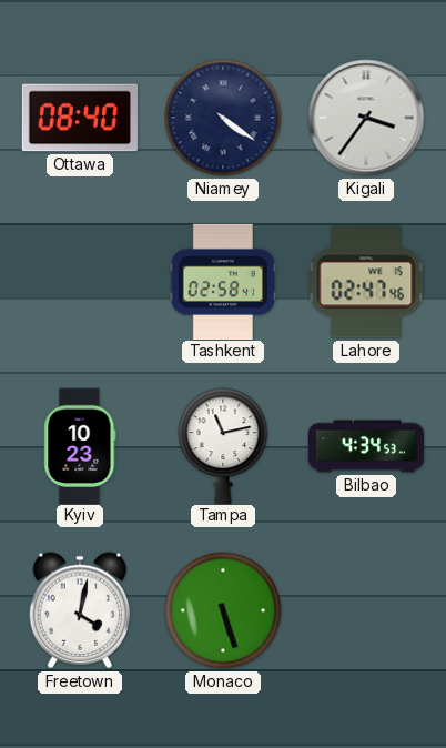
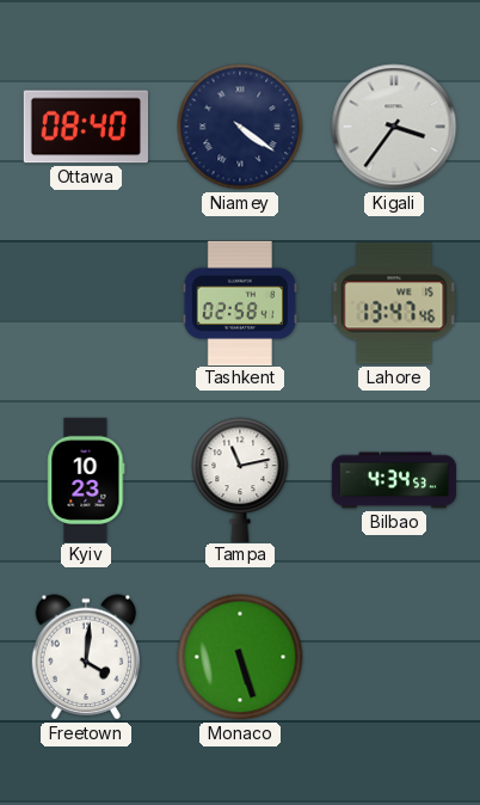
Lahore: 02:47 -> 13:47
Freetown: 4:02 -> 4:01
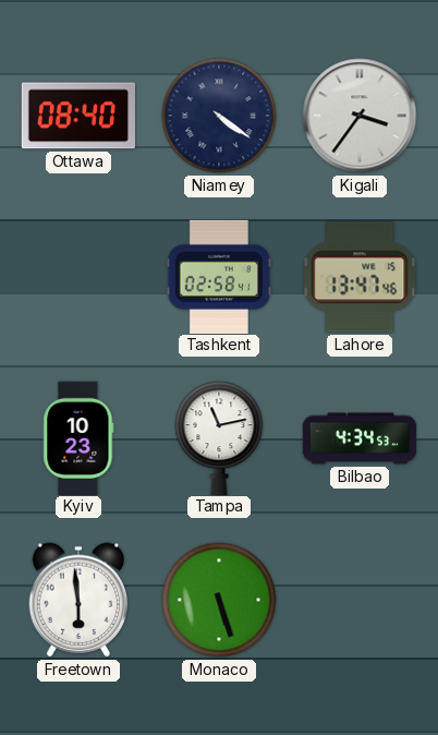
Freetown: 4:01 -> 5:59
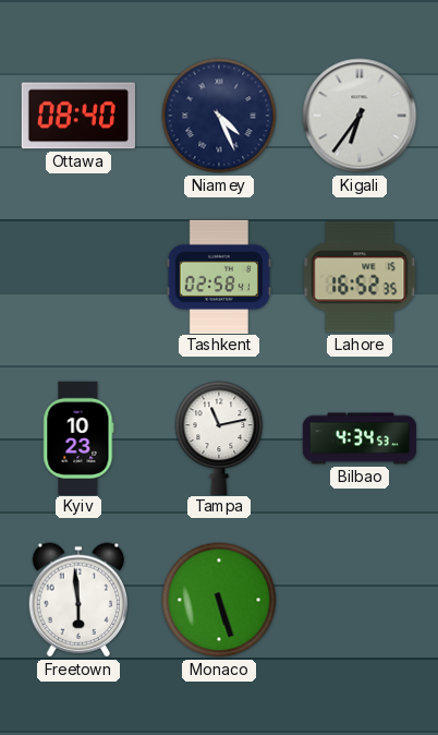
Niamey: 4:21 -> 4:26
Kigali: 3:36 -> 6:36
Lahore: 13:47 -> 16:52
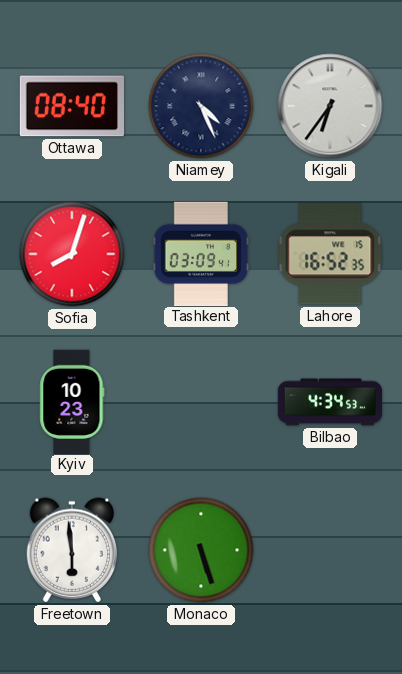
Sofia: none -> 8:03
Tashkent: 02:58 -> 03:09
Tampa: 11:13 -> none
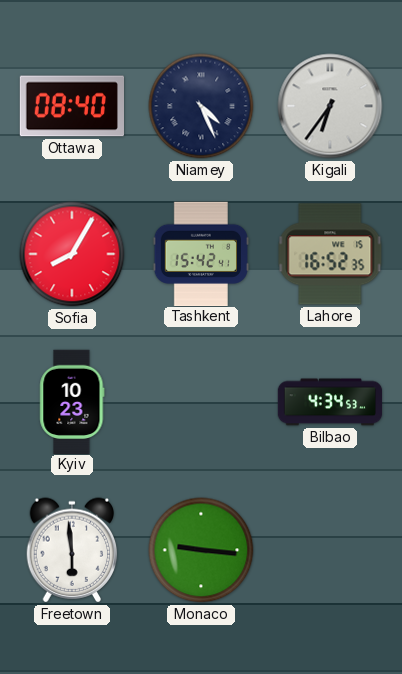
Sofia: 8:03 -> 8:05
Tashkent: 03:09 -> 15:42
Monaco: 5:27 -> 9:16
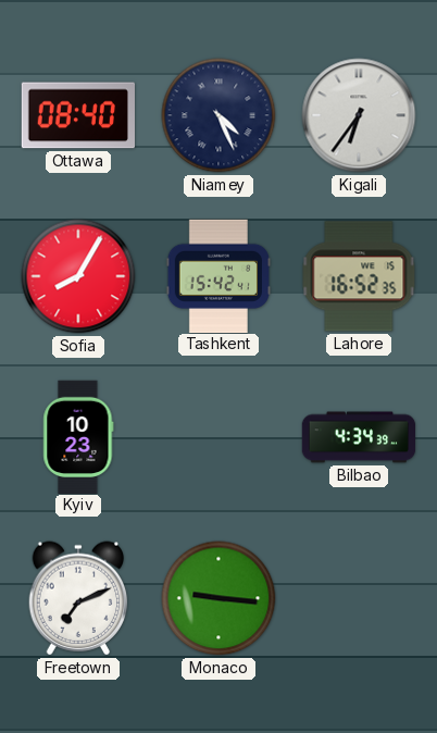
Bilbao: 4:34:53 -> 4:34:39
Freetown: 5:59 -> 7:11
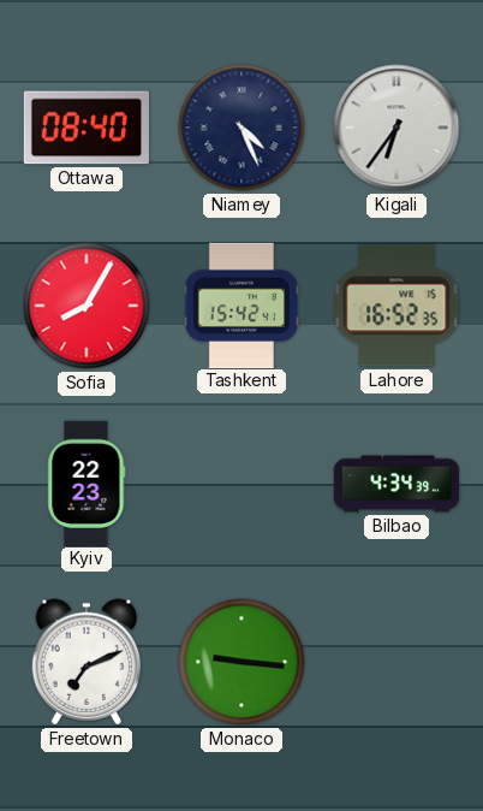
Kyiv: 10:23 -> 22:23
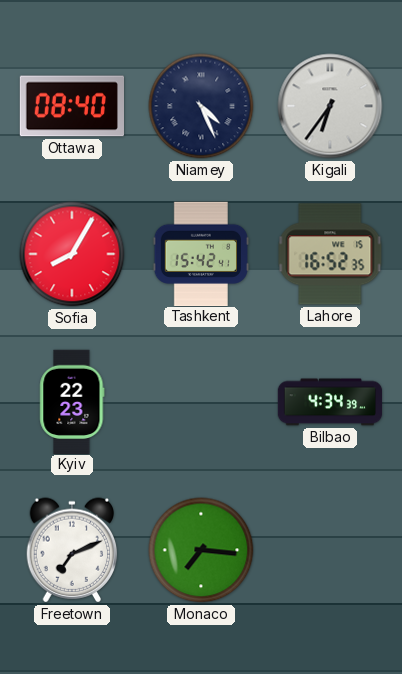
Monaco: 9:16 -> 7:16
